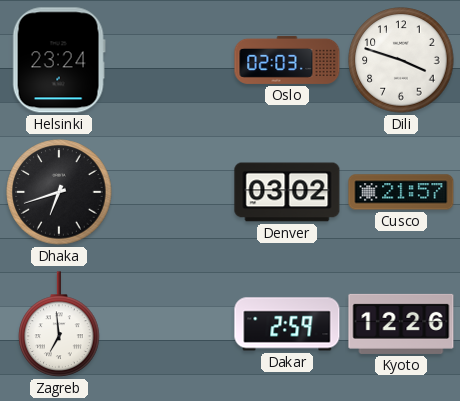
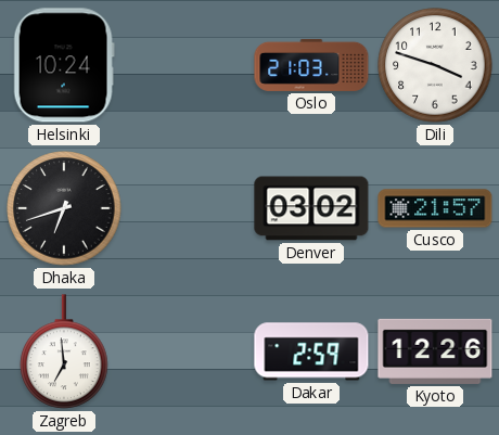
Helsinki: 23:24 -> 10:24
Oslo: 02:03 -> 21:03
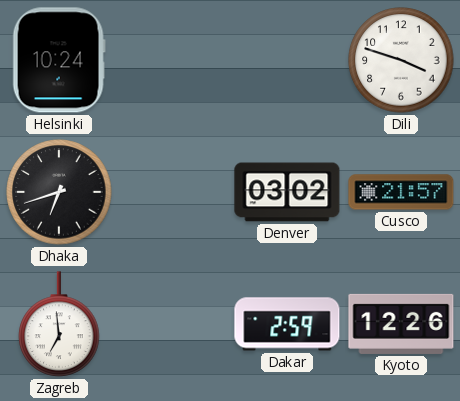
Oslo: 21:03 -> none
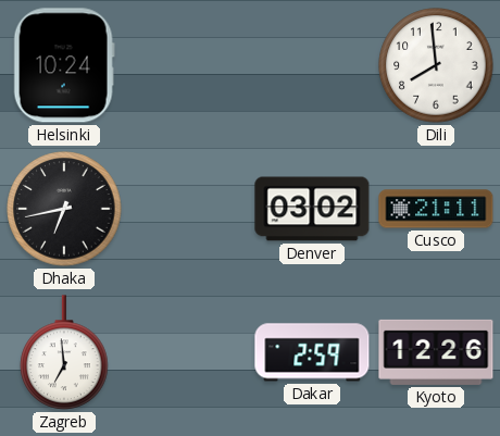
Dili: 3:48 -> 7:59
Dhaka: 6:42 -> 6:43
Cusco: 21:57 -> 21:11
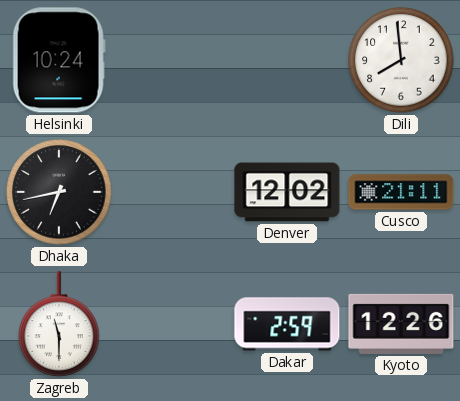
Denver: 03:02 -> 12:02
Zagreb: 6:59 -> 11:30
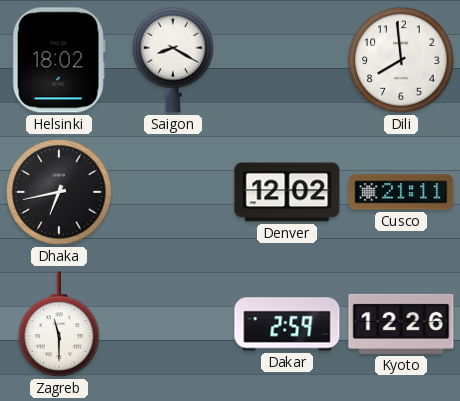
Helsinki: 10:24 -> 18:02
Saigon: none -> 8:20
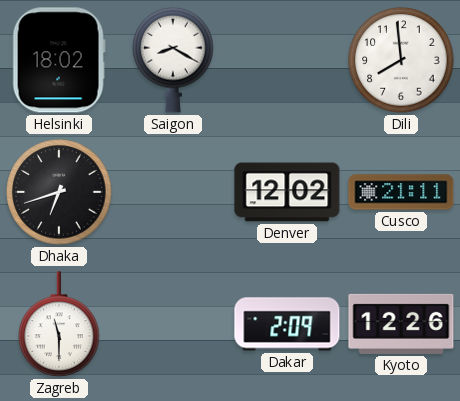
Dhaka: 6:43 -> 6:42
Dakar: 2:59 -> 2:09
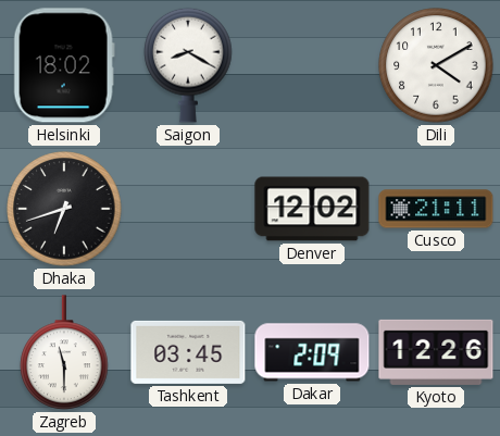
Dili: 7:59 -> 4:10
Tashkent: none -> 03:45
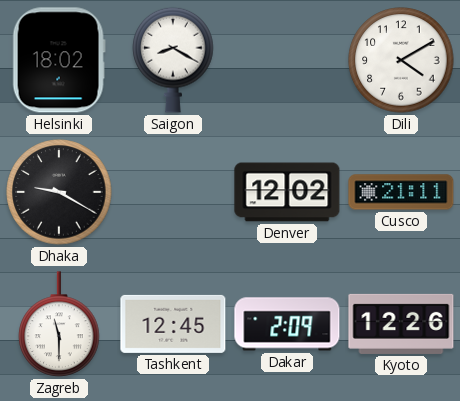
Dhaka: 6:42 -> 9:20
Tashkent: 03:45 -> 12:45
